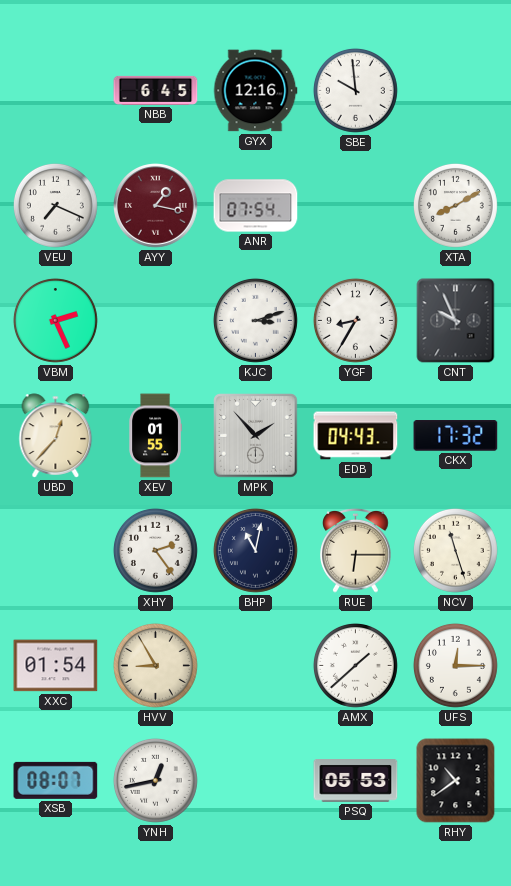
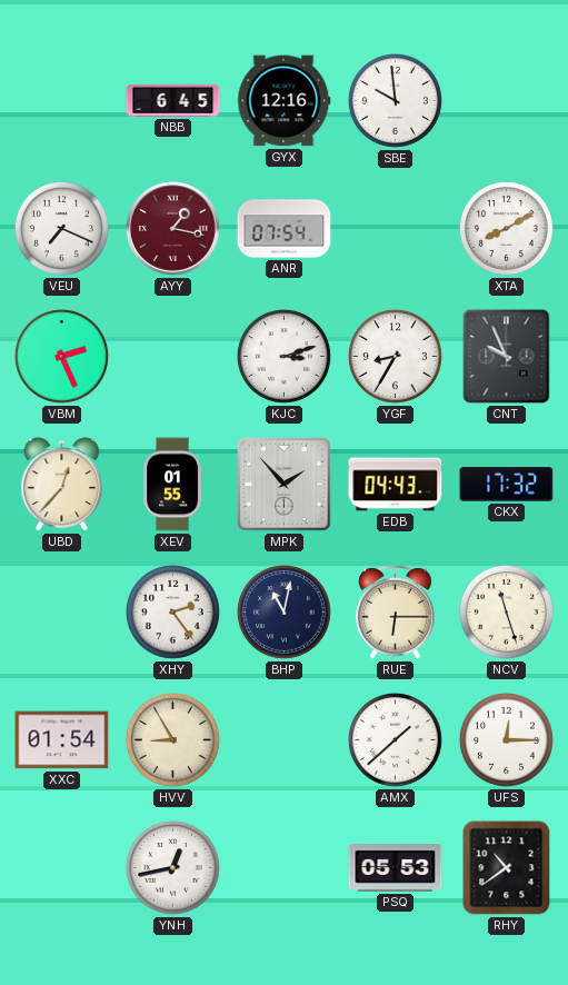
XSB: 08:07 -> none
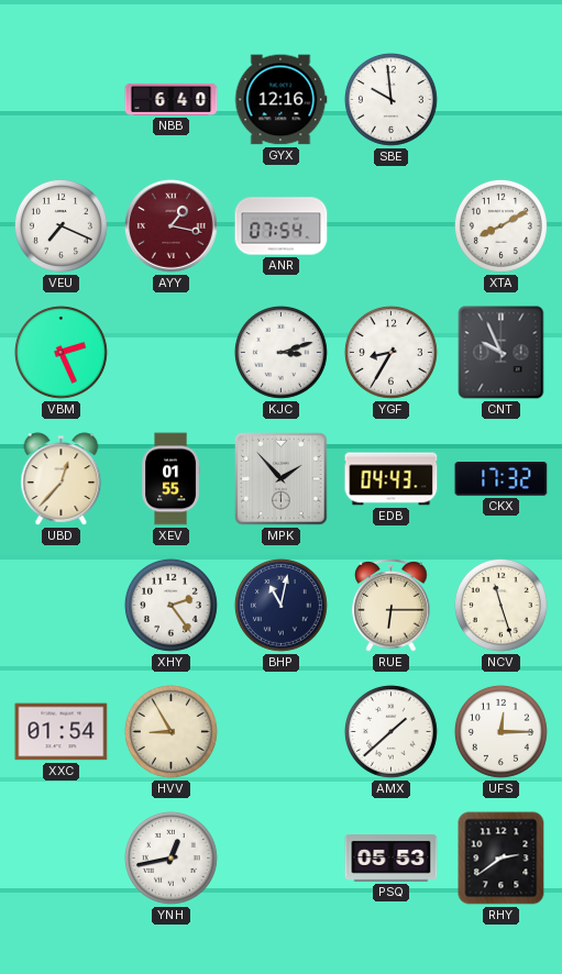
NBB: 6:45 -> 6:40
RHY: 10:39 -> 2:39
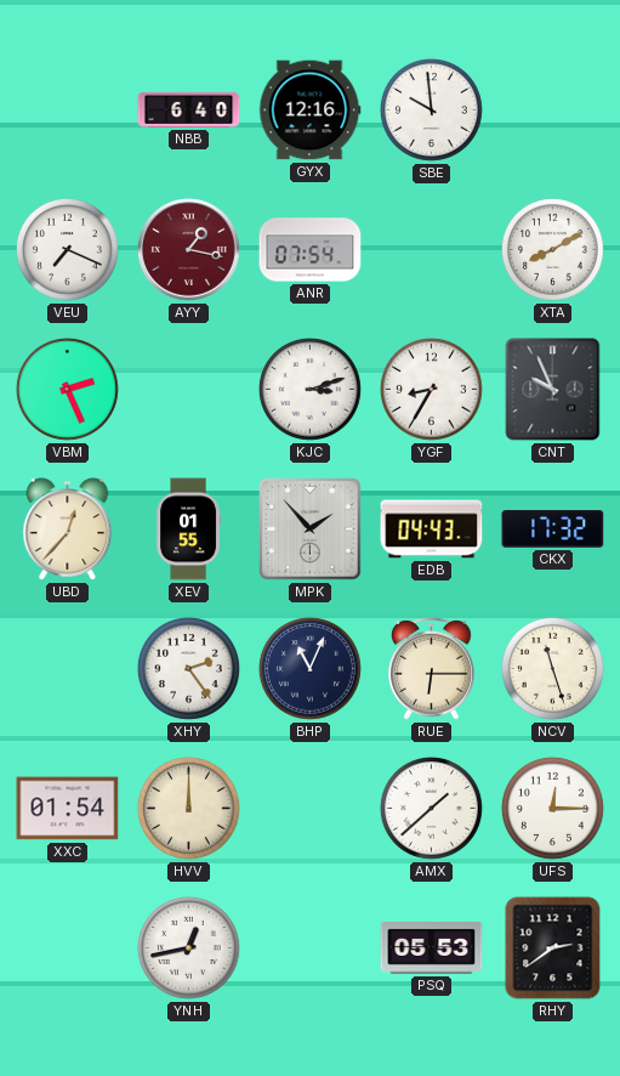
BHP: 11:02 -> 11:04
HVV: 8:55 -> 12:00
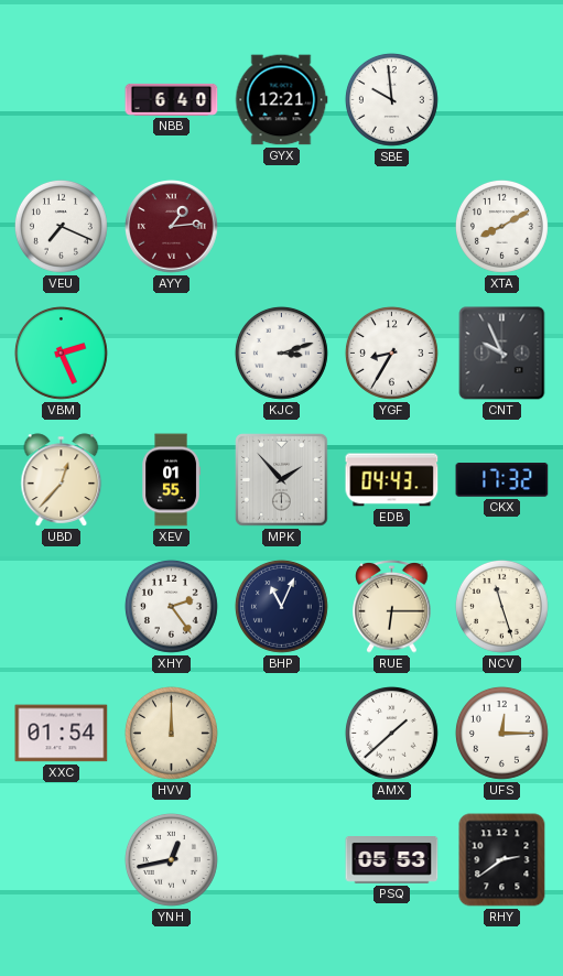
GYX: 12:16 -> 12:21
AYY: 1:17 -> 1:14
ANR: 07:54 -> none
